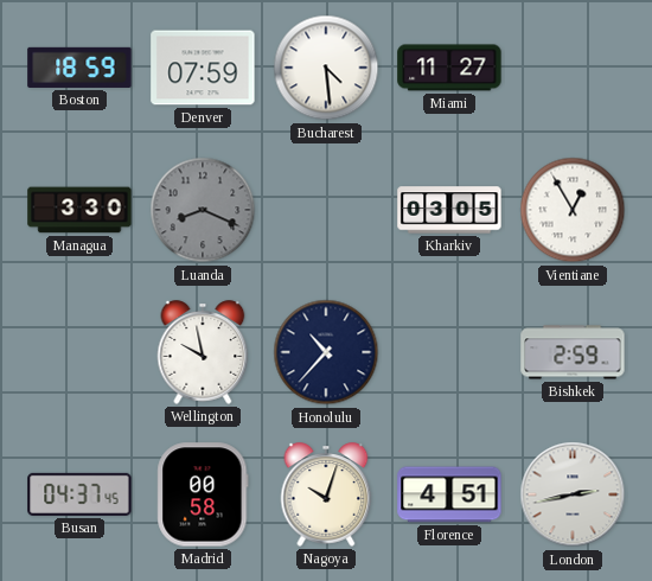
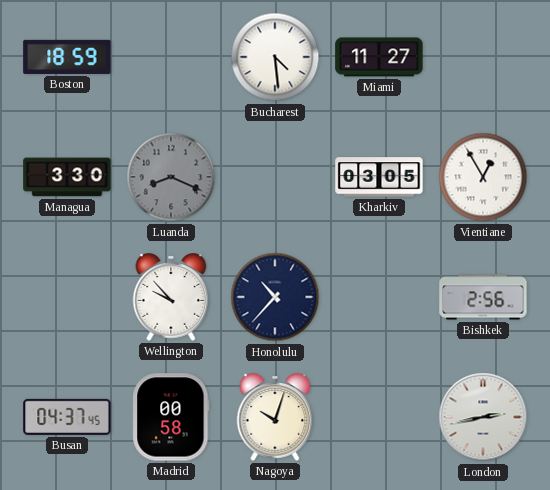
Denver: 07:59 -> none
Wellington: 9:58 -> 9:53
Bishkek: 2:59 -> 2:56
Florence: 4:51 -> none
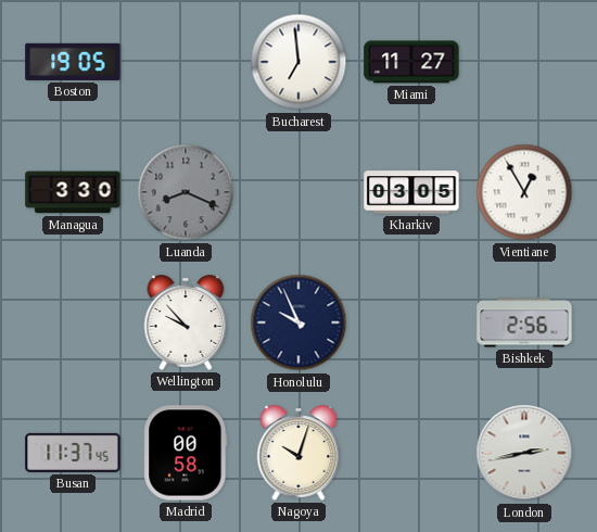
Boston: 18:59 -> 19:05
Bucharest: 4:29 -> 6:59
Honolulu: 10:37 -> 9:56
Busan: 04:37 -> 11:37
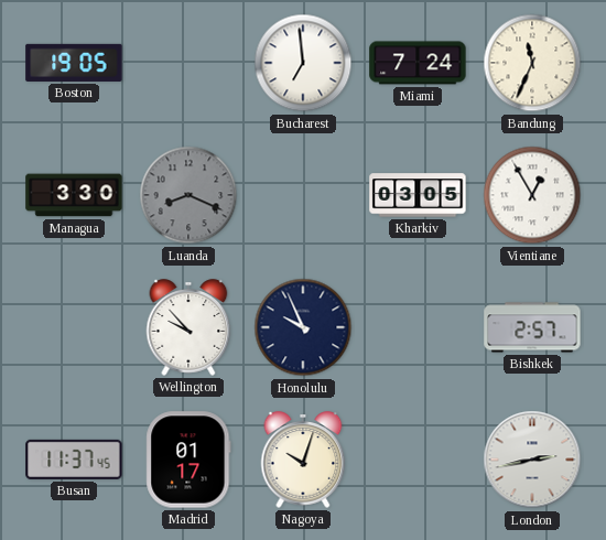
Miami: 11:27 -> 7:24
Bandung: none -> 11:34
Bishkek: 2:56 -> 2:57
Madrid: 00:58 -> 01:17
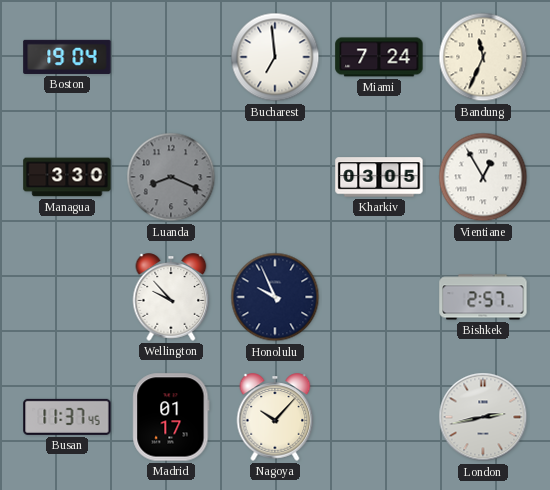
Boston: 19:05 -> 19:04
Nagoya: 10:03 -> 10:07
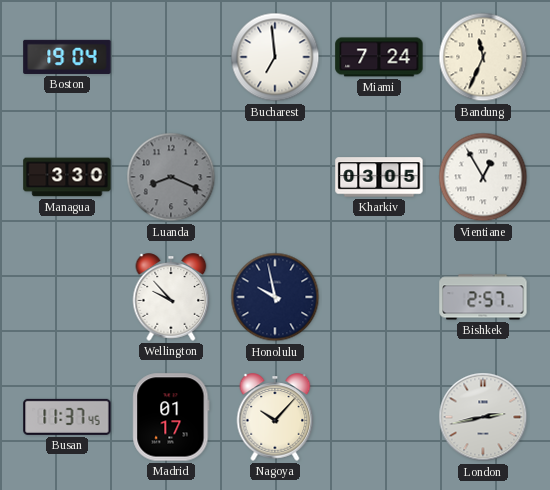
Honolulu: 9:56 -> 9:58
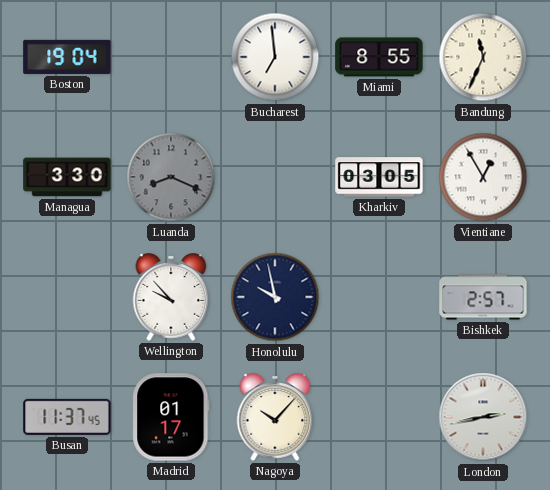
Miami: 7:24 -> 8:55
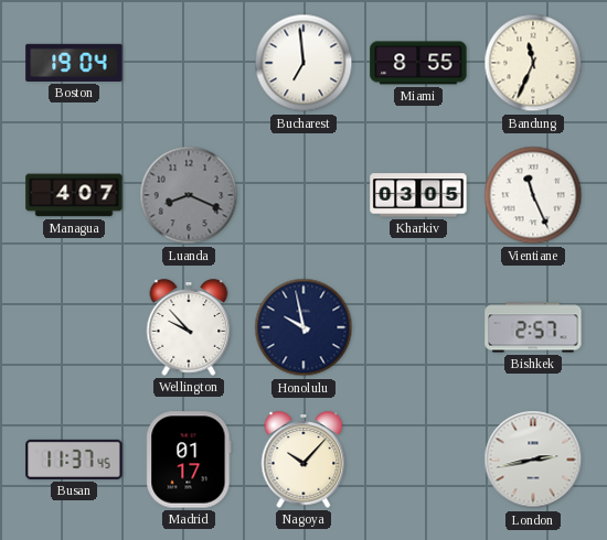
Managua: 3:30 -> 4:07
Vientiane: 12:55 -> 11:26
